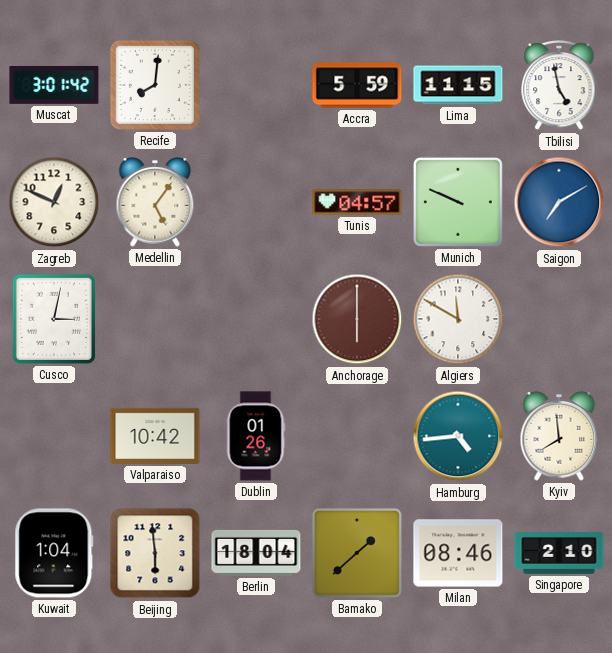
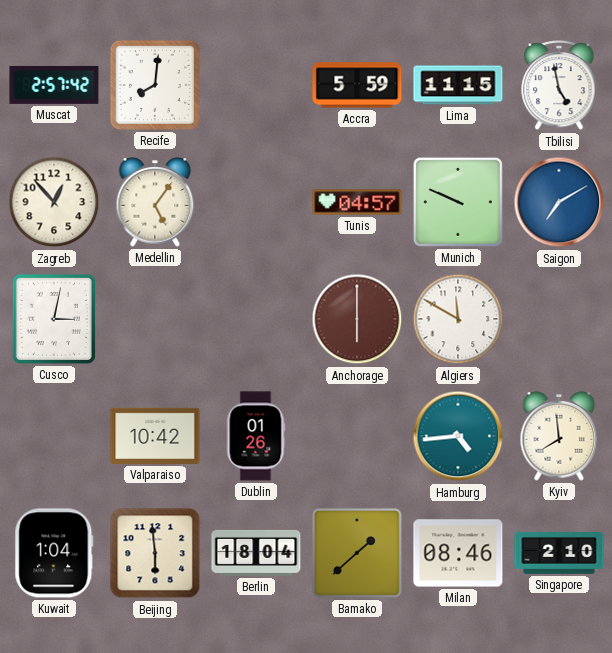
Muscat: 3:01 -> 2:57
Zagreb: 12:49 -> 12:53
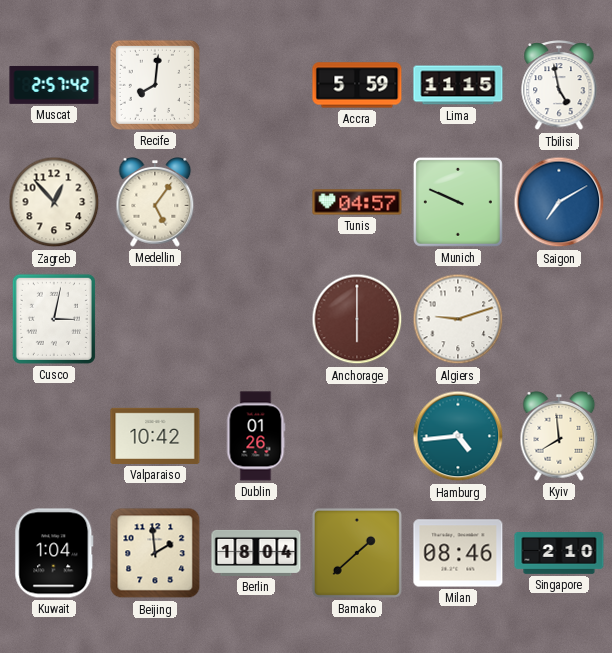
Algiers: 11:50 -> 9:12
Beijing: 5:59 -> 1:59
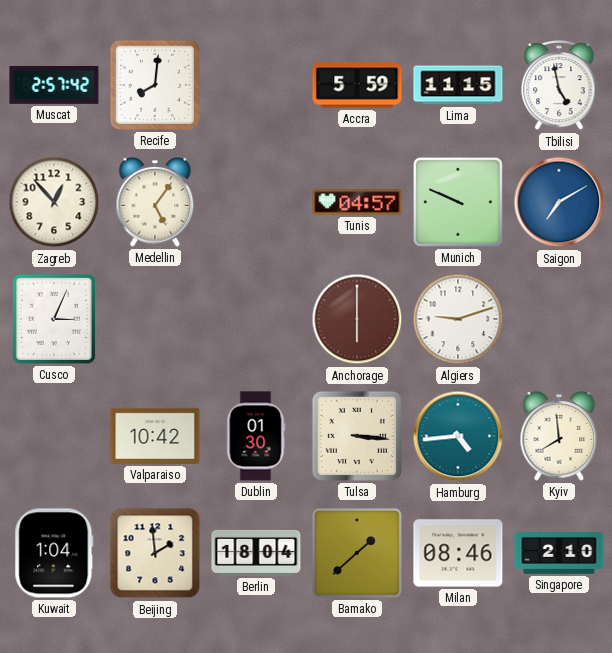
Cusco: 3:02 -> 3:04
Dublin: 01:26 -> 01:30
Tulsa: none -> 3:16
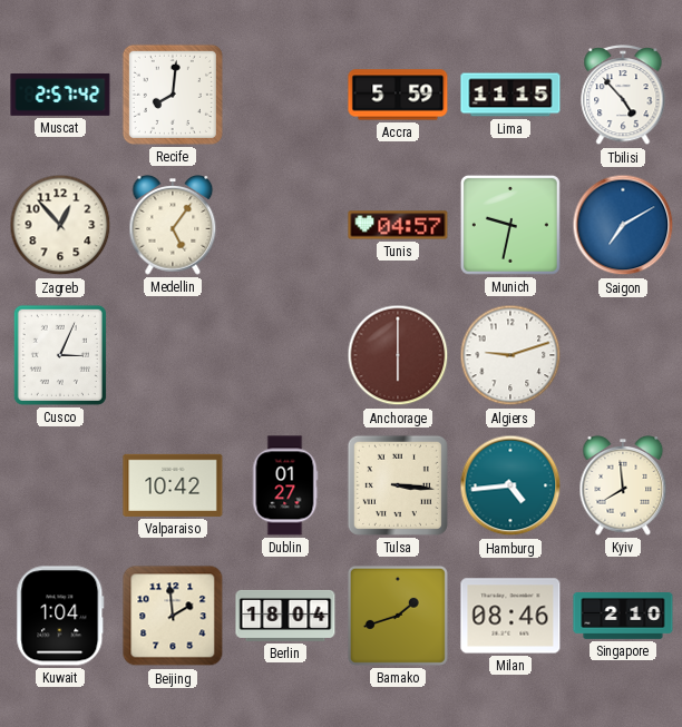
Tbilisi: 4:58 -> 4:53
Munich: 9:49 -> 9:32
Dublin: 01:30 -> 01:27
Bamako: 1:38 -> 1:42
